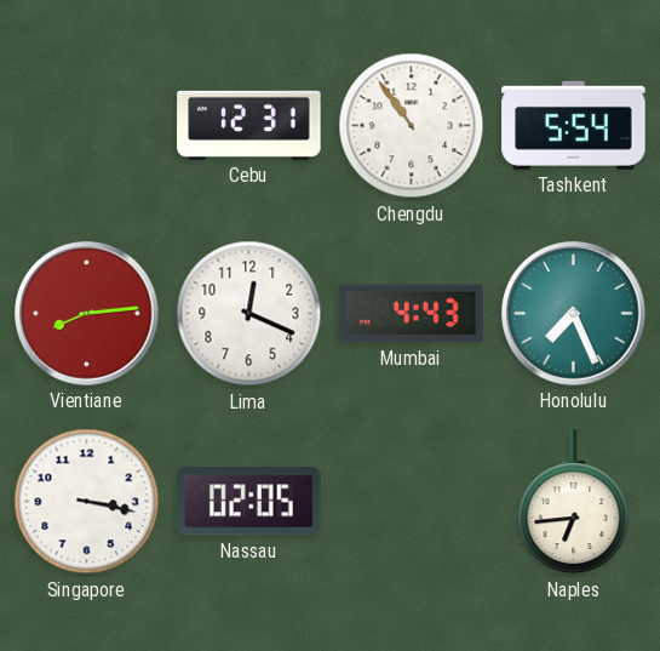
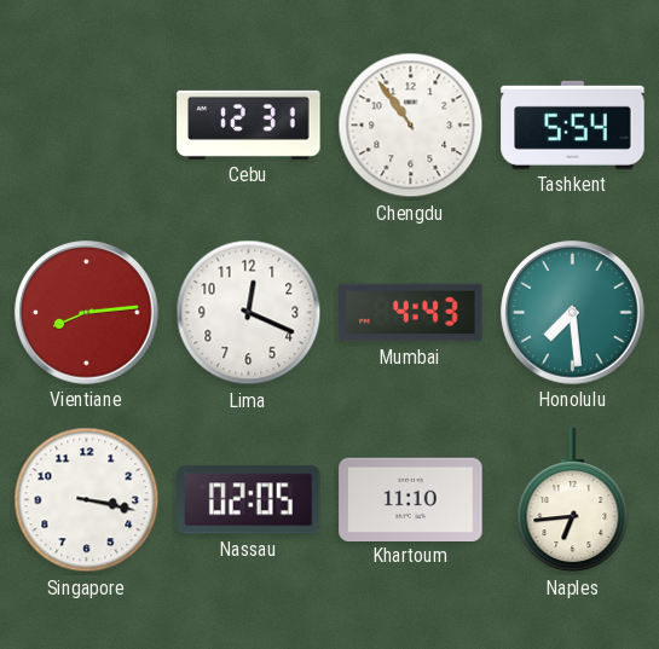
Honolulu: 7:26 -> 7:29
Khartoum: none -> 11:10
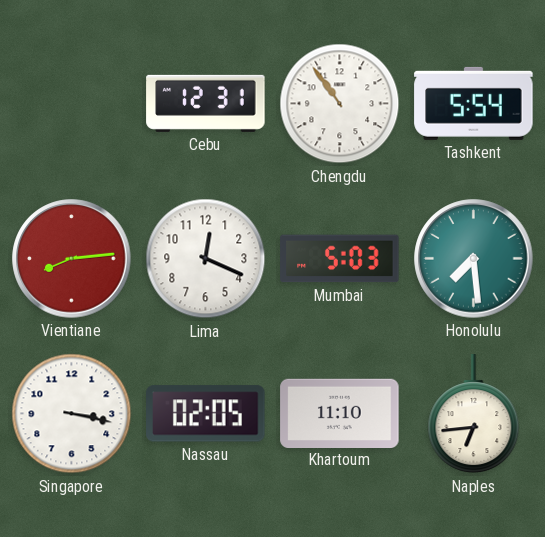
Mumbai: 4:43 -> 5:03
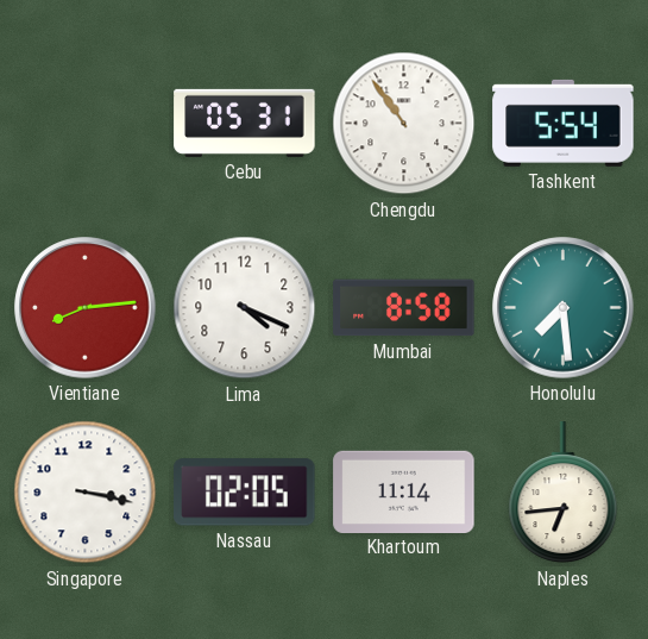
Cebu: 12:31 -> 05:31
Lima: 12:19 -> 4:19
Mumbai: 5:03 -> 8:58
Khartoum: 11:10 -> 11:14
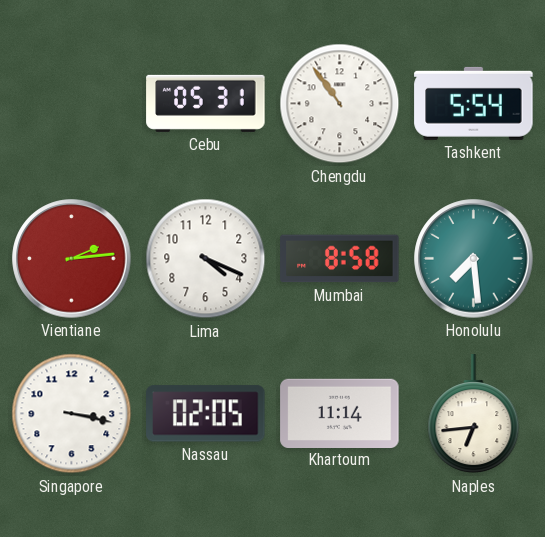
Vientiane: 8:14 -> 2:14
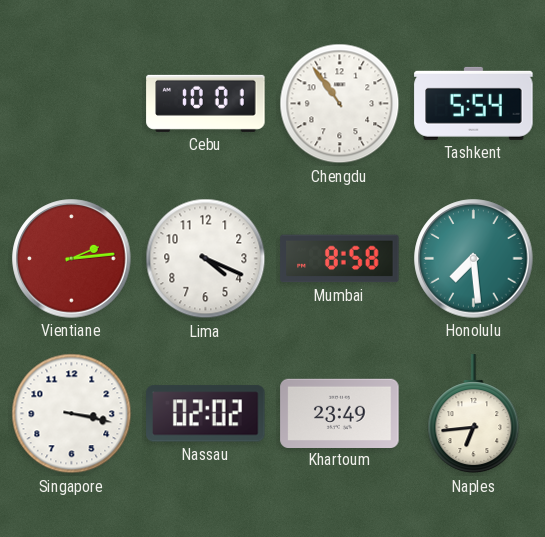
Cebu: 05:31 -> 10:01
Nassau: 02:05 -> 02:02
Khartoum: 11:14 -> 23:49
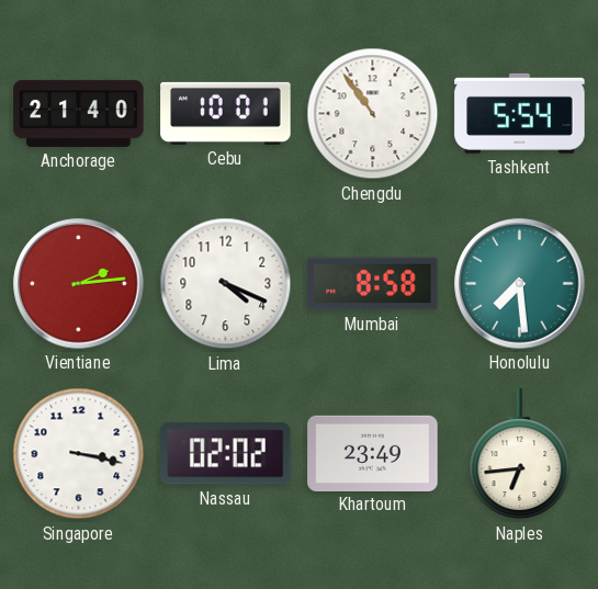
Anchorage: none -> 21:40
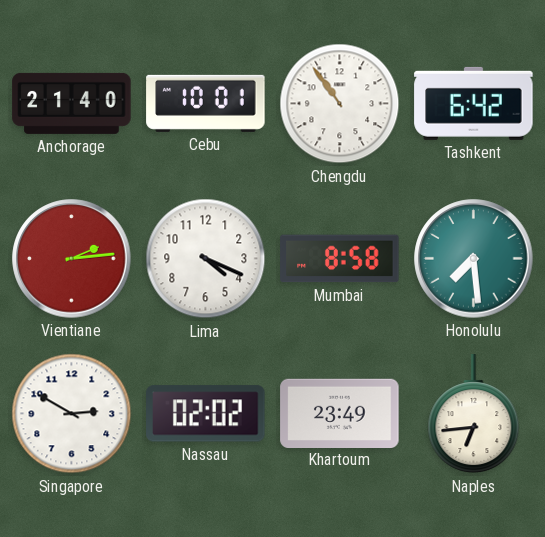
Tashkent: 5:54 -> 6:42
Singapore: 3:17 -> 2:50
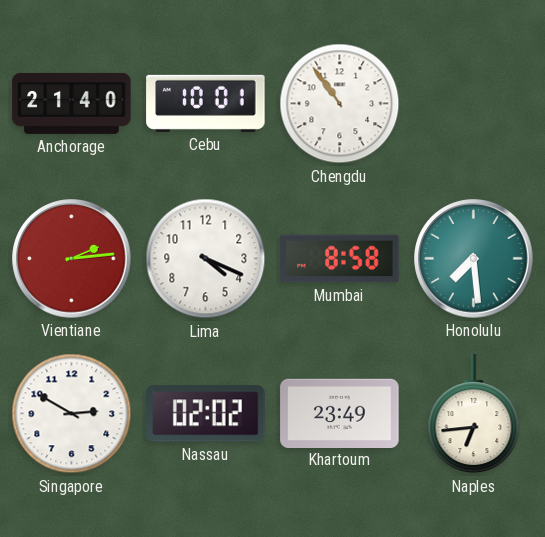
Tashkent: 6:42 -> none
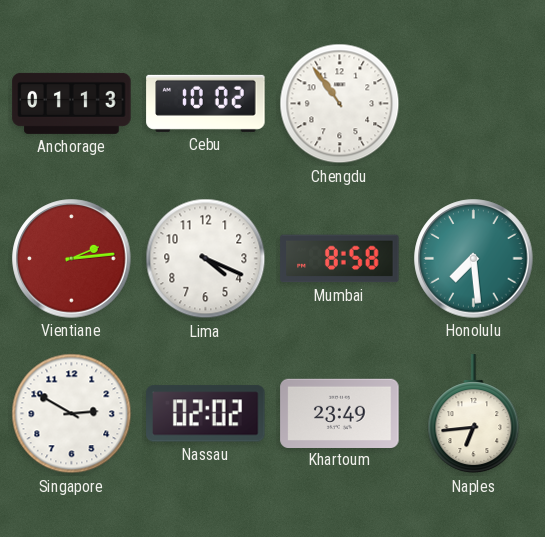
Anchorage: 21:40 -> 01:13
Cebu: 10:01 -> 10:02
